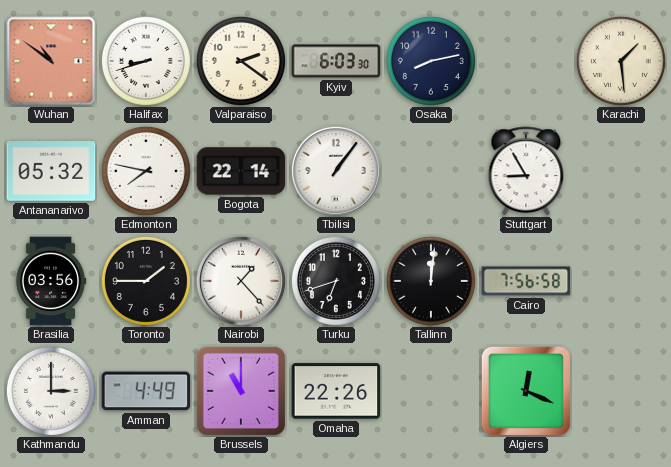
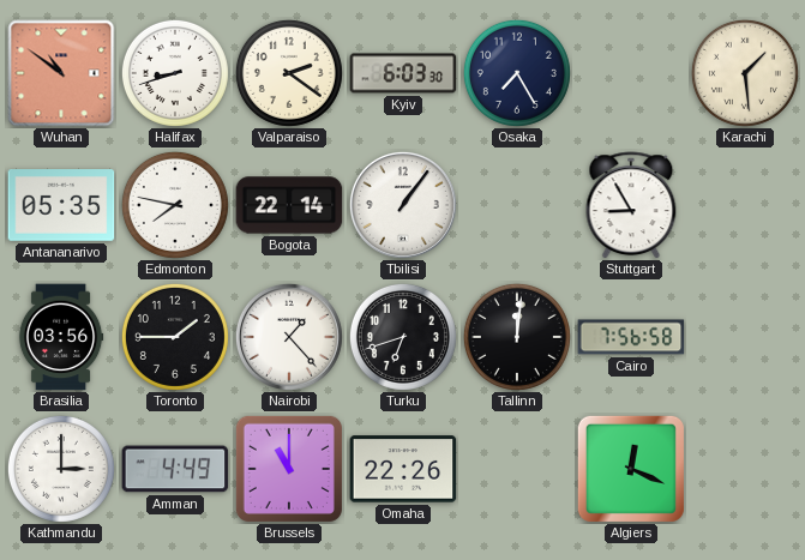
Osaka: 8:13 -> 7:25
Antananarivo: 05:32 -> 05:35
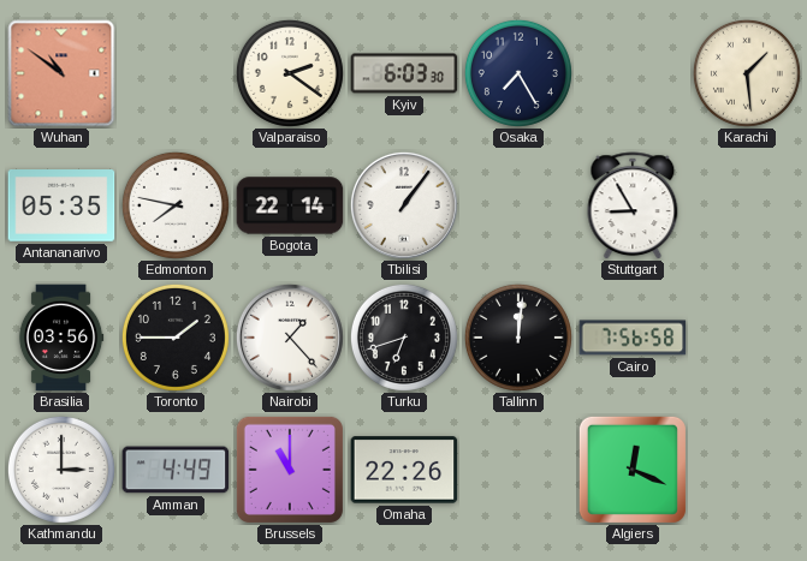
Halifax: 8:42 -> none
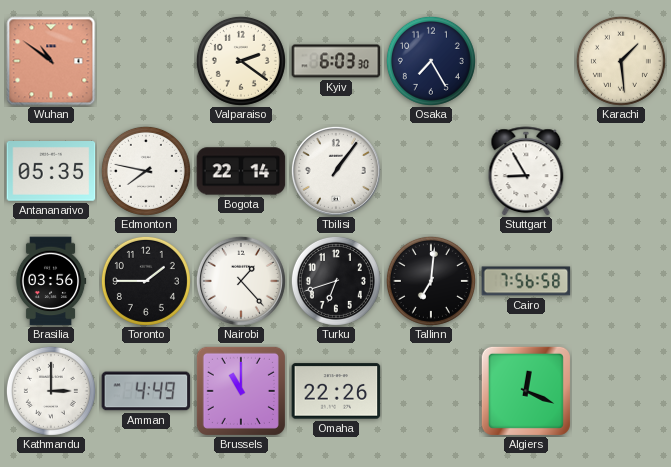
Tallinn: 12:01 -> 7:01
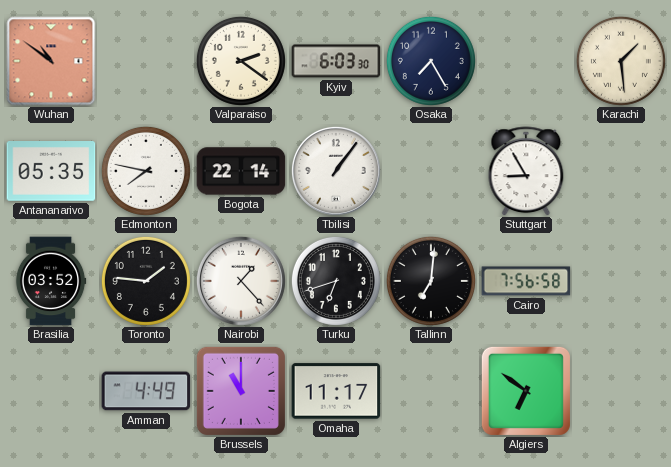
Brasilia: 03:56 -> 03:52
Toronto: 1:45 -> 1:46
Kathmandu: 3:00 -> none
Omaha: 22:26 -> 11:17
Algiers: 12:19 -> 6:51
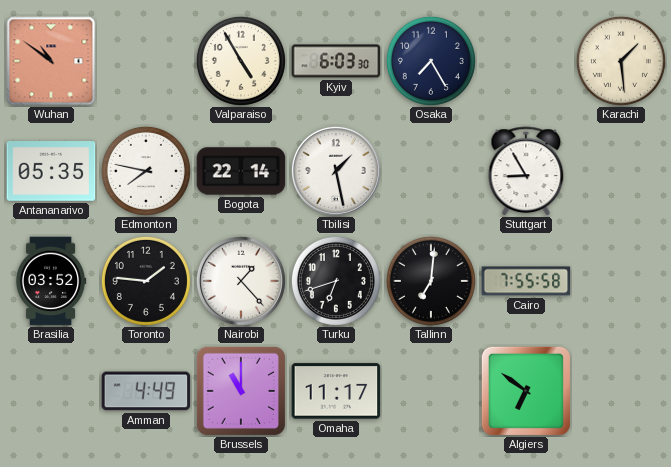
Valparaiso: 2:21 -> 4:55
Tbilisi: 1:06 -> 1:28
Cairo: 7:56 -> 7:55
